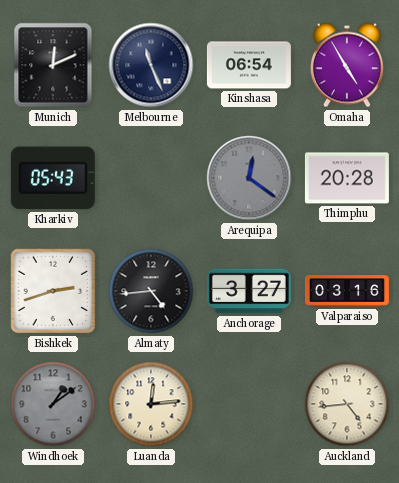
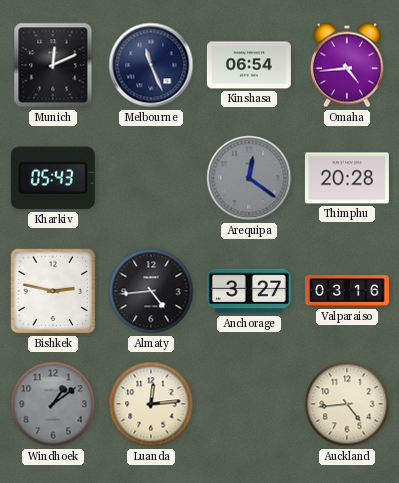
Omaha: 4:55 -> 4:44
Bishkek: 2:42 -> 2:47
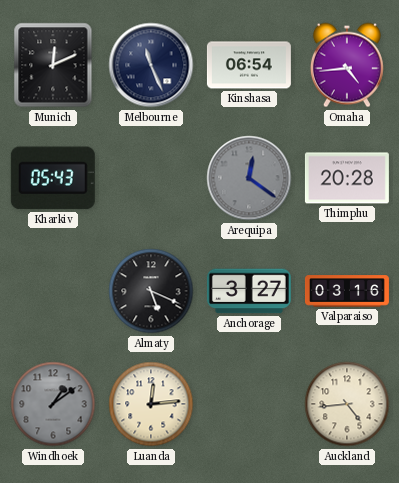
Bishkek: 2:47 -> none
Almaty: 4:44 -> 5:19
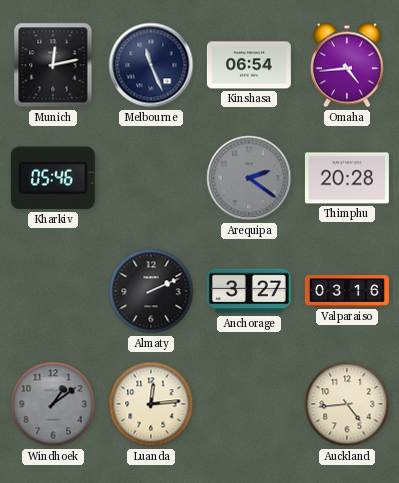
Munich: 12:11 -> 12:13
Kharkiv: 05:43 -> 05:46
Arequipa: 12:21 -> 2:21
Almaty: 5:19 -> 2:11
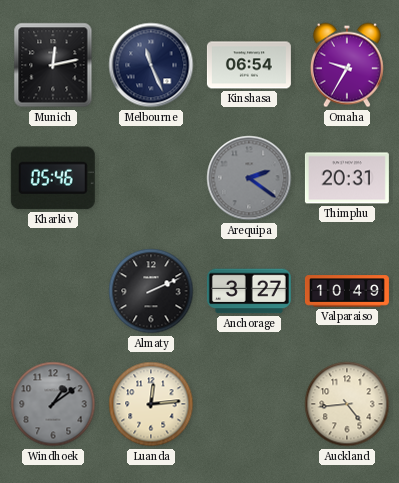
Omaha: 4:44 -> 9:35
Thimphu: 20:28 -> 20:31
Valparaiso: 03:16 -> 10:49
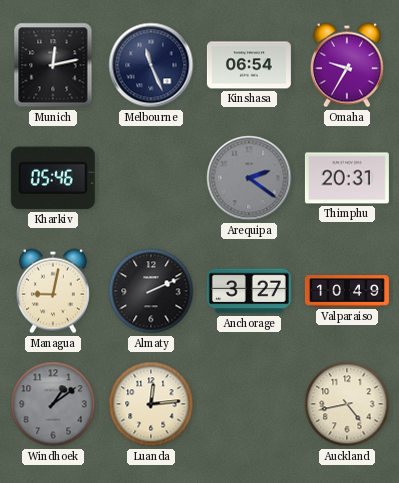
Managua: none -> 9:02
Auckland: 4:44 -> 4:43
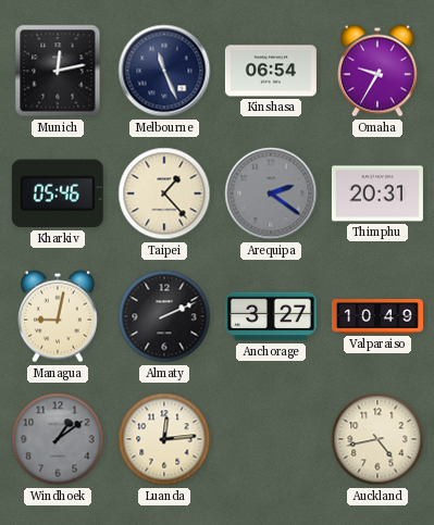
Taipei: none -> 1:23
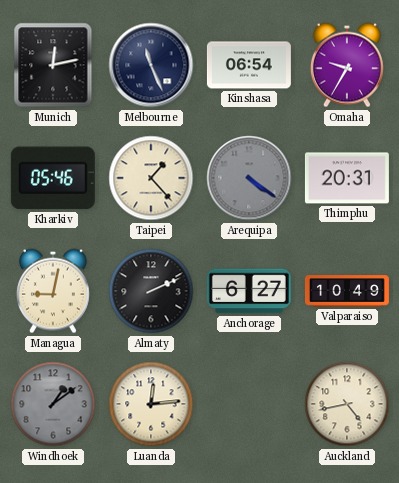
Arequipa: 2:21 -> 4:21
Anchorage: 3:27 -> 6:27
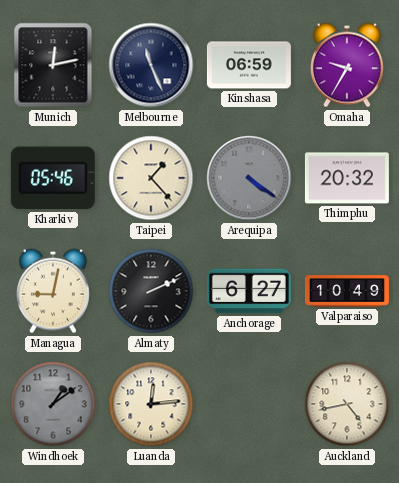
Kinshasa: 06:54 -> 06:59
Thimphu: 20:31 -> 20:32
